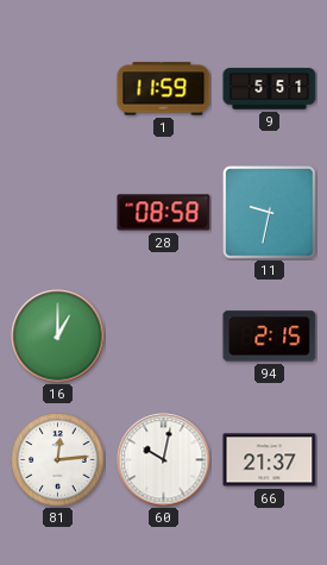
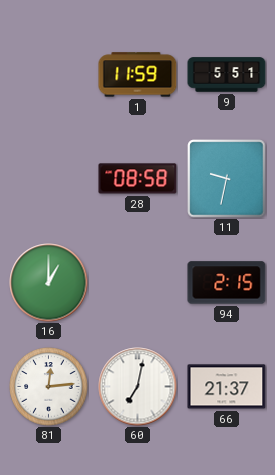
60: 10:02 -> 7:02
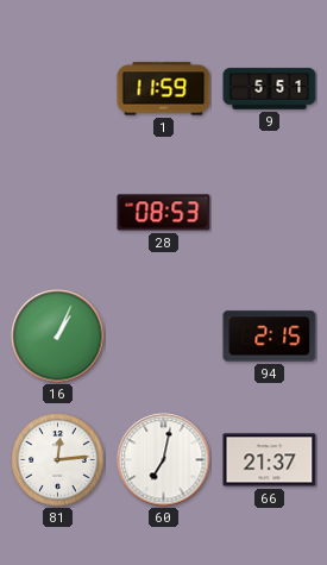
28: 08:58 -> 08:53
11: 9:32 -> none
16: 1:00 -> 1:04
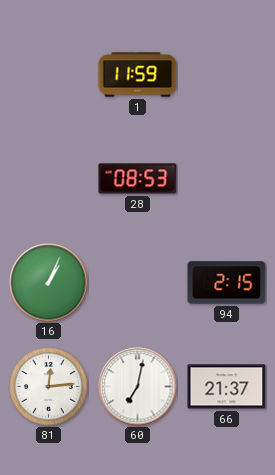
9: 5:51 -> none
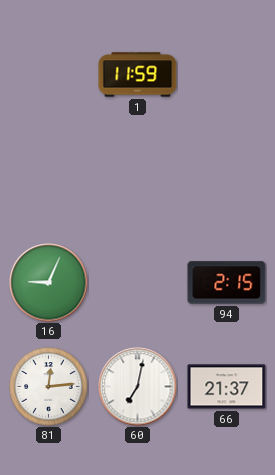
28: 08:53 -> none
16: 1:04 -> 9:04
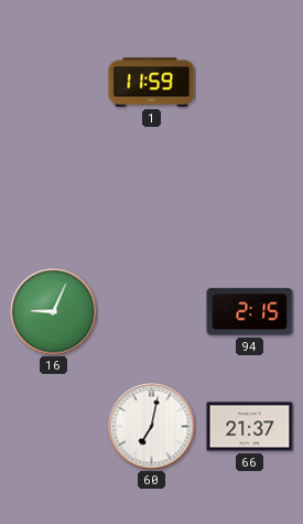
81: 12:14 -> none
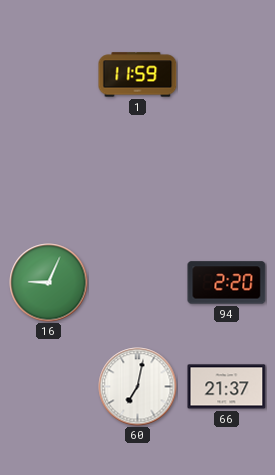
94: 2:15 -> 2:20
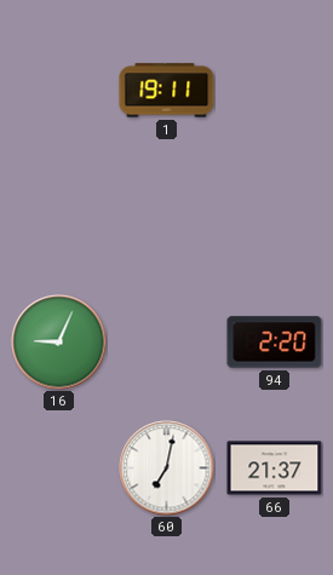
1: 11:59 -> 19:11
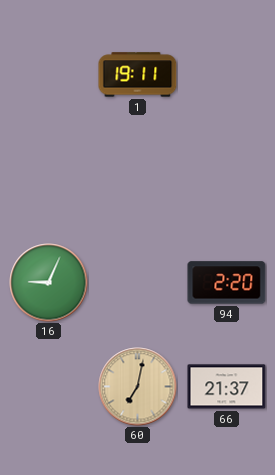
60 dial: white -> champagne
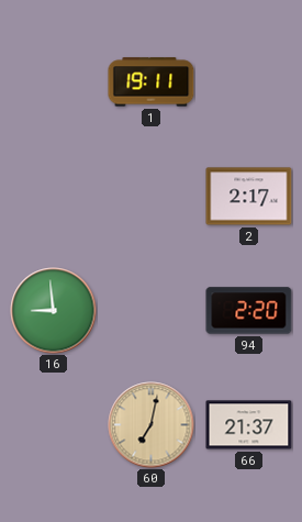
2: none -> 2:17
16: 9:04 -> 8:59
